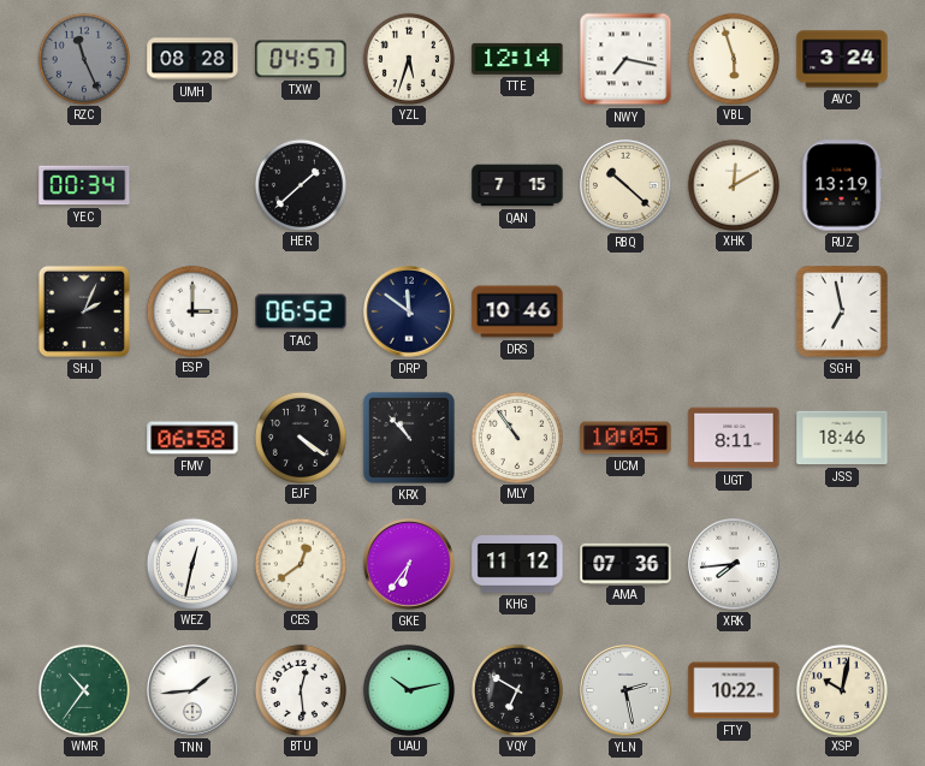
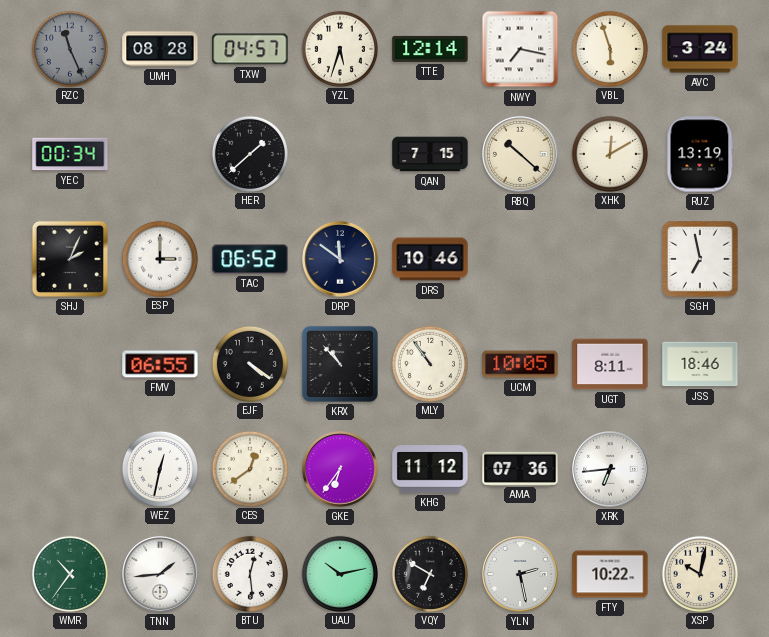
FMV: 06:58 -> 06:55
XRK: 7:44 -> 6:44
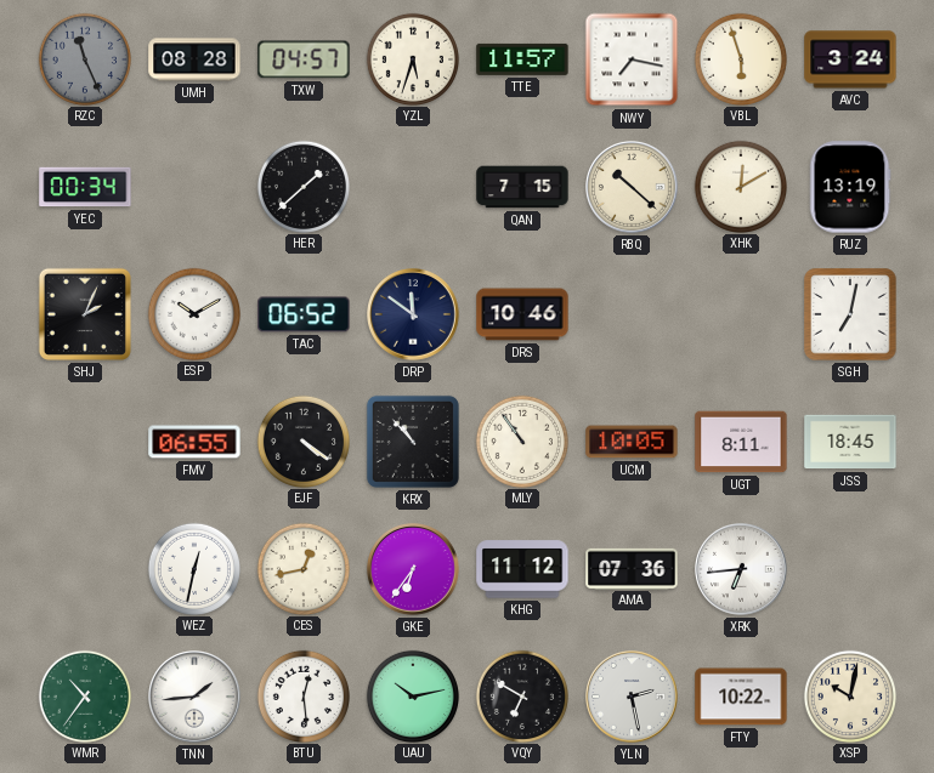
TTE: 12:14 -> 11:57
ESP: 3:00 -> 10:10
SGH: 6:58 -> 7:02
JSS: 18:46 -> 18:45
CES: 12:39 -> 12:43
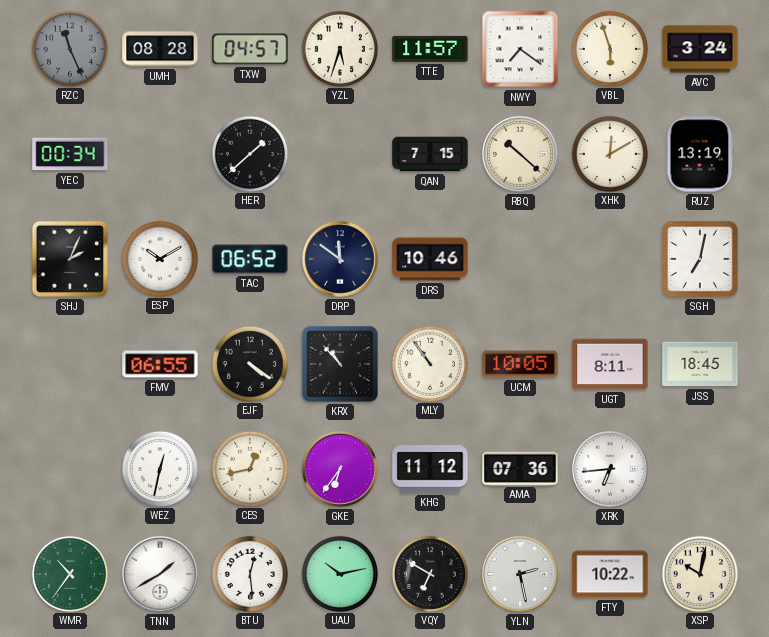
NWY: 7:17 -> 7:21
TNN: 1:44 -> 1:40
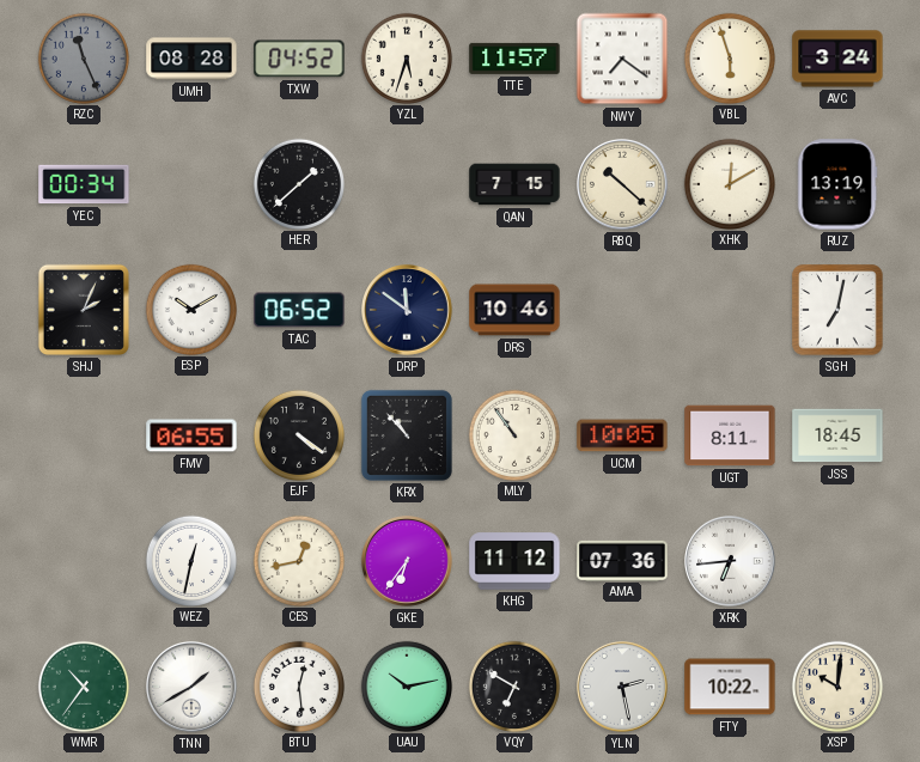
TXW: 04:57 -> 04:52
XSP: 10:02 -> 10:01
